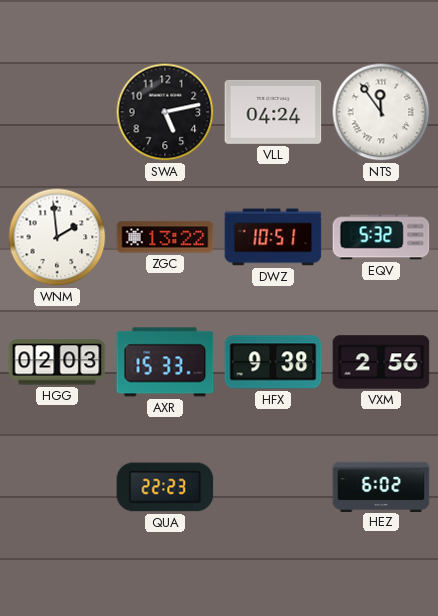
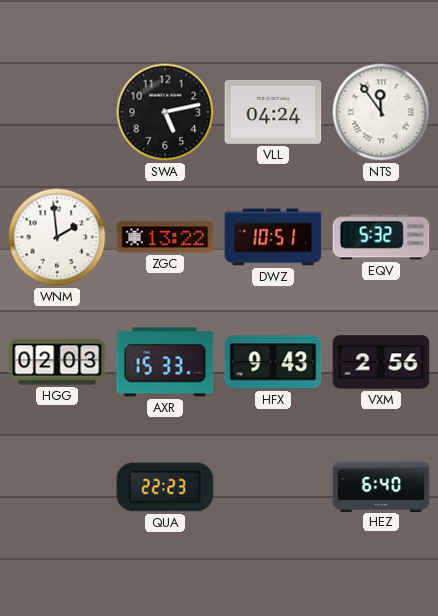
HFX: 9:38 -> 9:43
HEZ: 6:02 -> 6:40
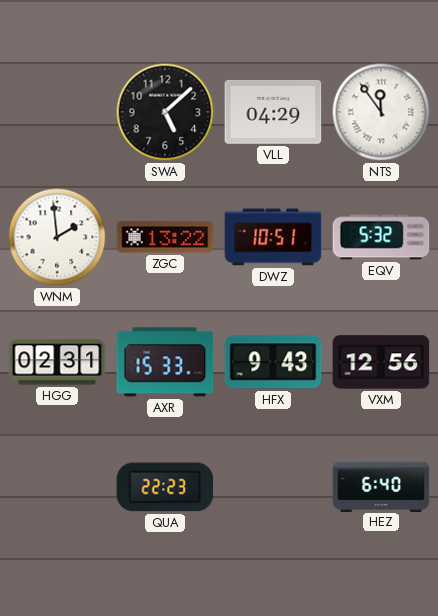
SWA: 5:13 -> 5:08
VLL: 04:24 -> 04:29
HGG: 02:03 -> 02:31
VXM: 2:56 -> 12:56
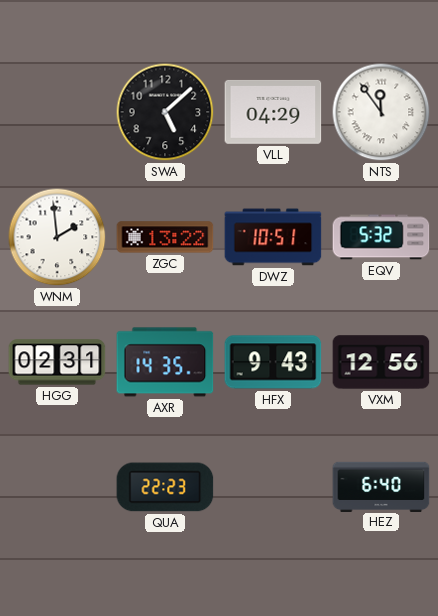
AXR: 15:33 -> 14:35
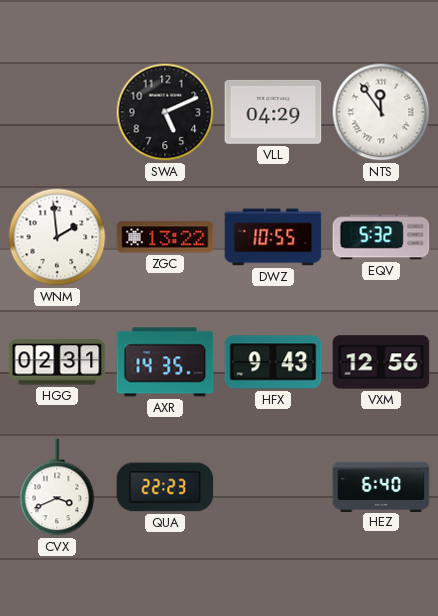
SWA: 5:08 -> 5:11
DWZ: 10:51 -> 10:55
CVX: none -> 3:41
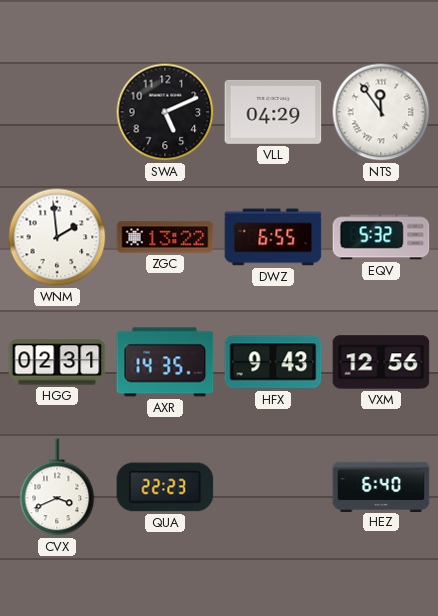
DWZ: 10:55 -> 6:55
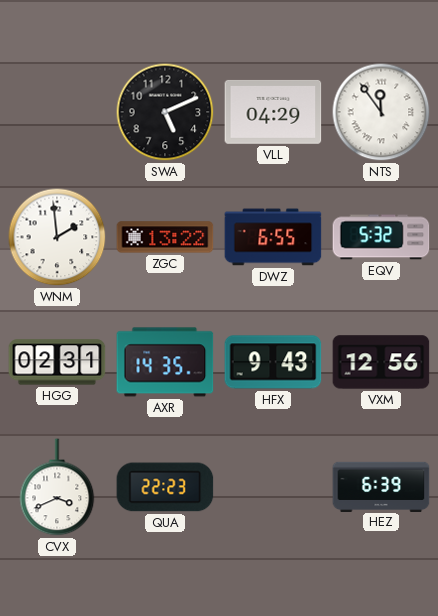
HEZ: 6:40 -> 6:39
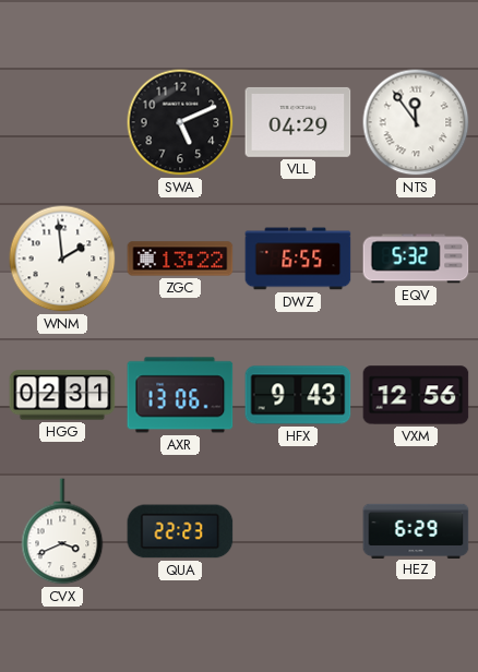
AXR: 14:35 -> 13:06
HEZ: 6:39 -> 6:29
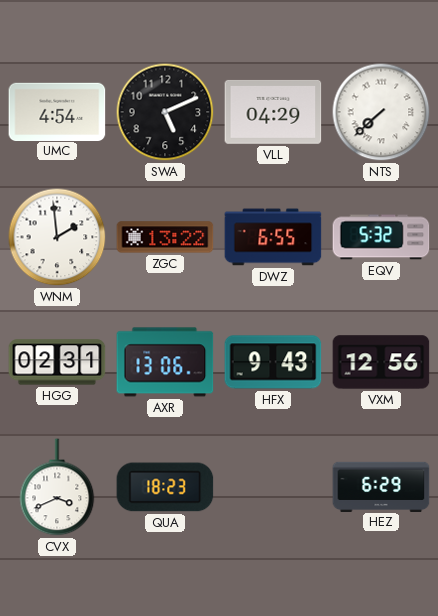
UMC: none -> 4:54
NTS: 11:54 -> 7:38
QUA: 22:23 -> 18:23
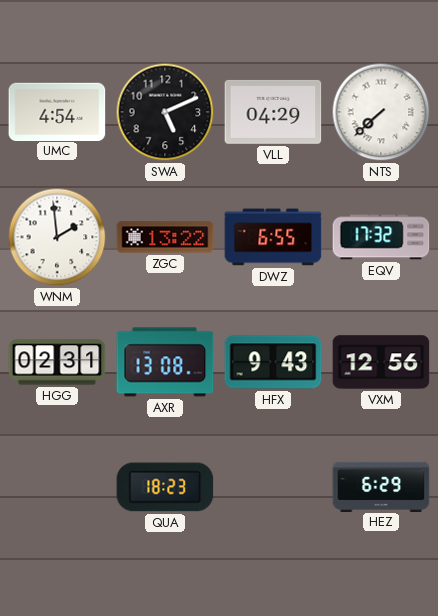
EQV: 5:32 -> 17:32
AXR: 13:06 -> 13:08
CVX: 3:41 -> none
